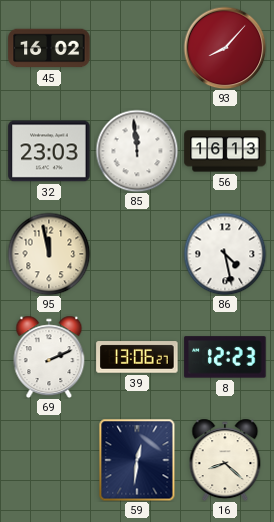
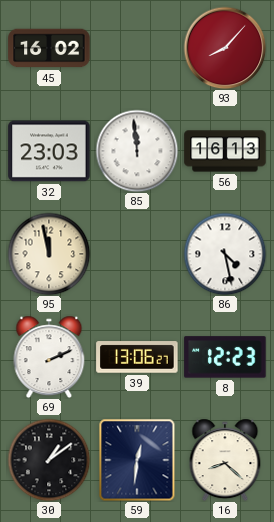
30: none -> 1:09
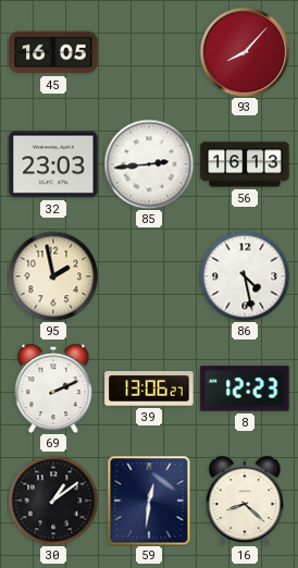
45: 16:02 -> 16:05
85: 11:59 -> 2:44
95: 11:58 -> 1:58
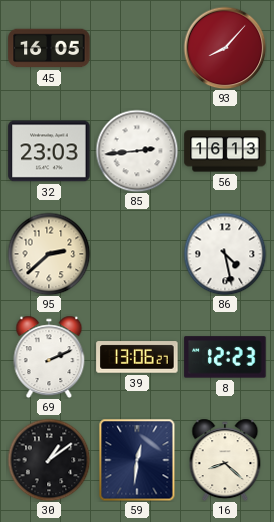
95: 1:58 -> 2:38
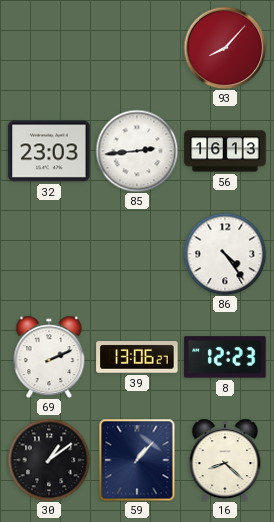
45: 16:05 -> none
95: 2:38 -> none
86: 4:28 -> 4:24
59: 12:31 -> 1:07
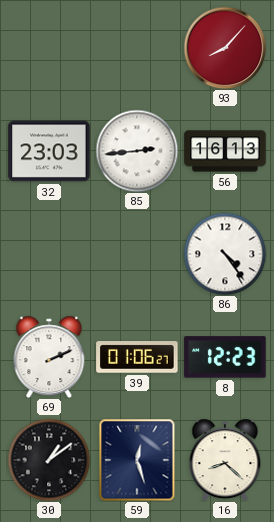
39: 13:06 -> 01:06
59: 1:07 -> 12:27
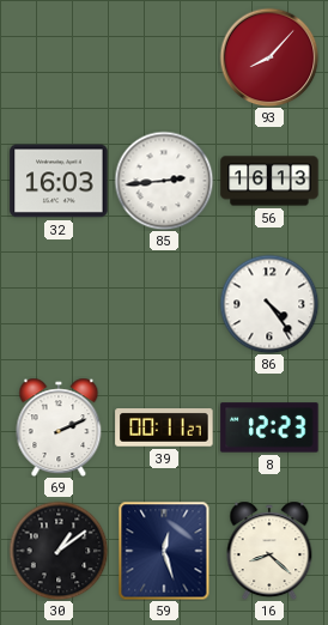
32: 23:03 -> 16:03
39: 01:06 -> 00:11
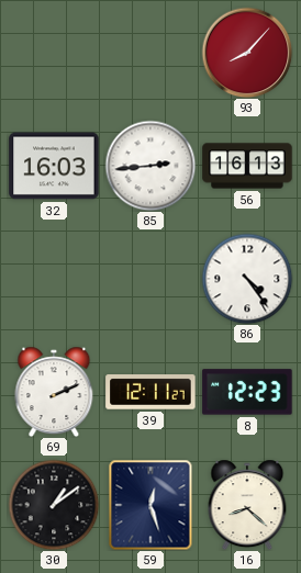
39: 00:11 -> 12:11
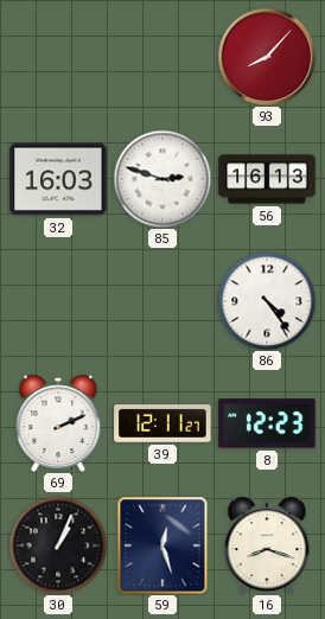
85: 2:44 -> 2:48
30: 1:09 -> 1:04
16: 8:22 -> 8:18
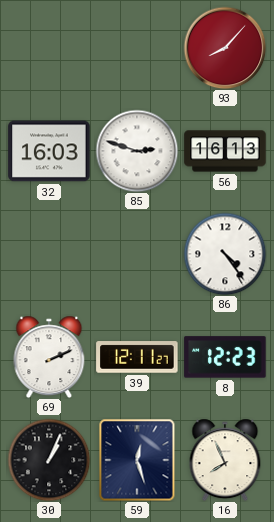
16: 8:18 -> 7:56
